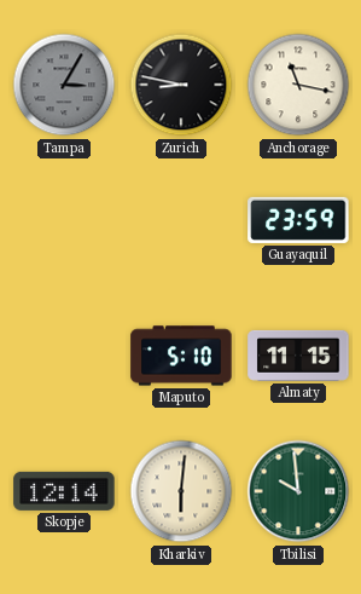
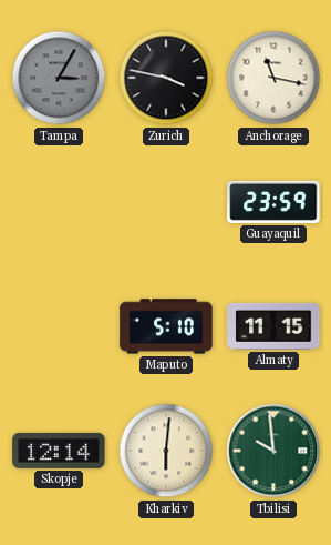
Zurich: 8:47 -> 3:47
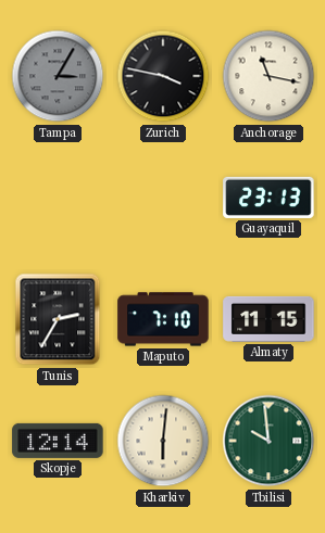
Guayaquil: 23:59 -> 23:13
Tunis: none -> 2:35
Maputo: 5:10 -> 7:10
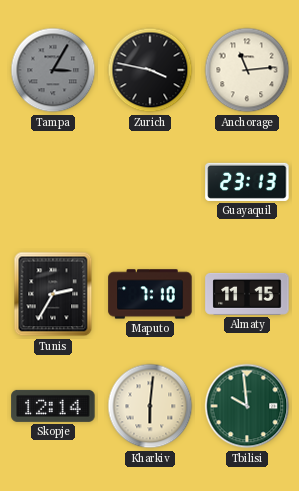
Anchorage: 11:17 -> 11:14
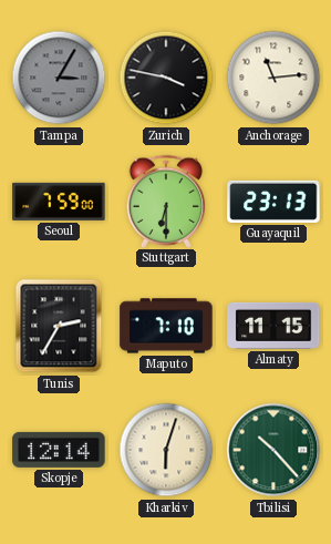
Seoul: none -> 7:59
Stuttgart: none -> 6:30
Kharkiv: 6:01 -> 6:03
Tbilisi: 9:59 -> 10:23
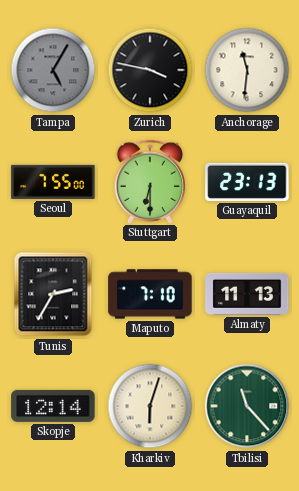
Tampa: 3:05 -> 5:05
Anchorage: 11:14 -> 11:31
Seoul: 7:59 -> 7:55
Almaty: 11:15 -> 11:13
Tbilisi: 10:23 -> 11:23
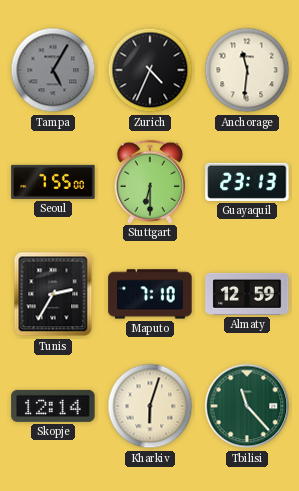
Zurich: 3:47 -> 4:34
Almaty: 11:13 -> 12:59
